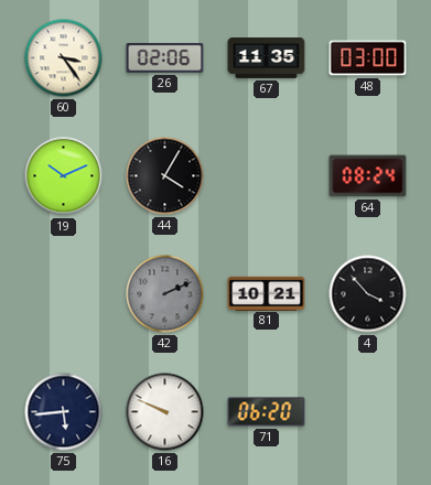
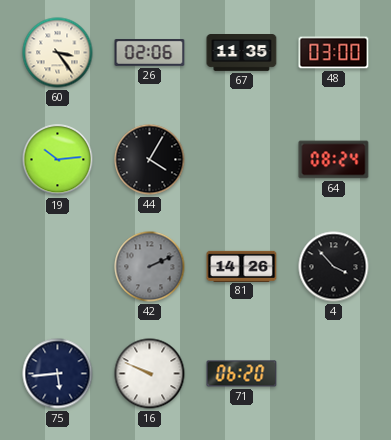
19: 10:11 -> 10:14
81: 10:21 -> 14:26
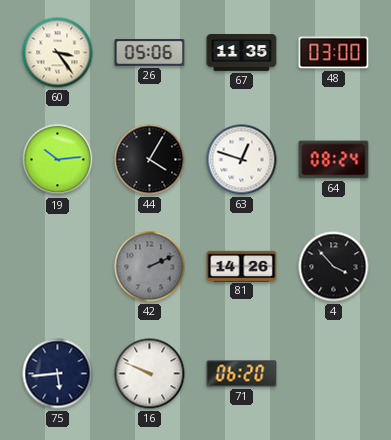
26: 02:06 -> 05:06
63: none -> 12:48
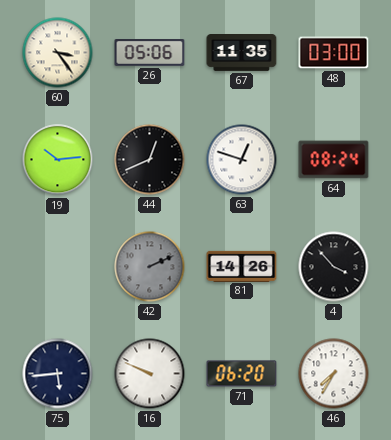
44: 4:05 -> 12:41
46: none -> 7:35
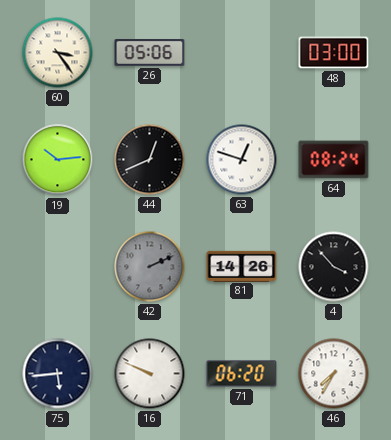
67: 11:35 -> none
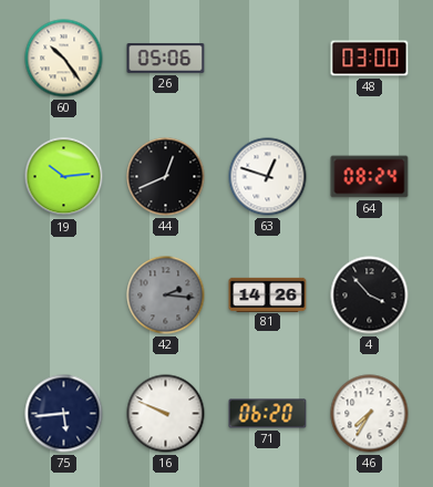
60: 3:24 -> 10:24
42: 2:11 -> 2:16
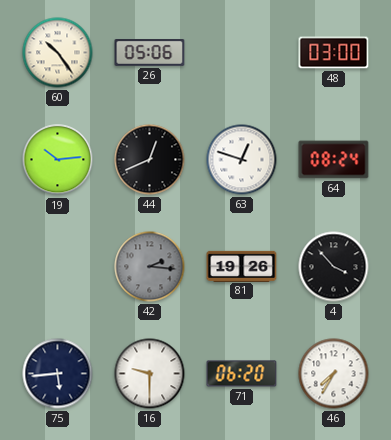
81: 14:26 -> 19:26
16: 9:49 -> 9:30
